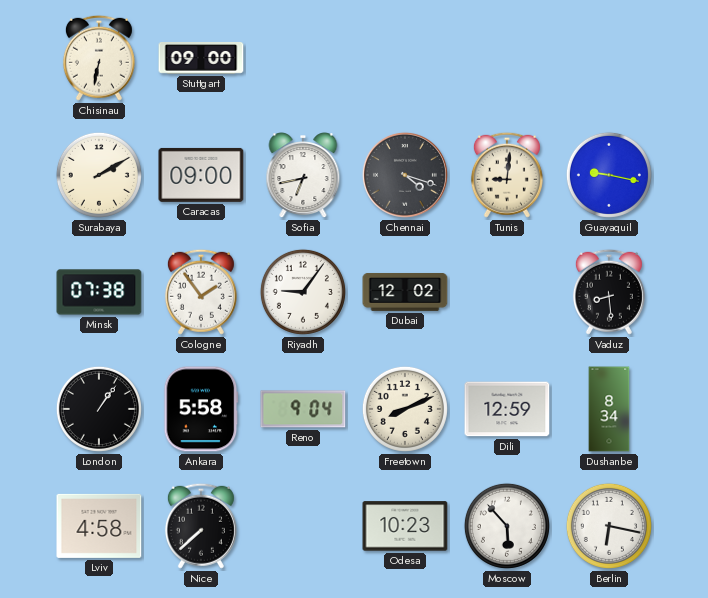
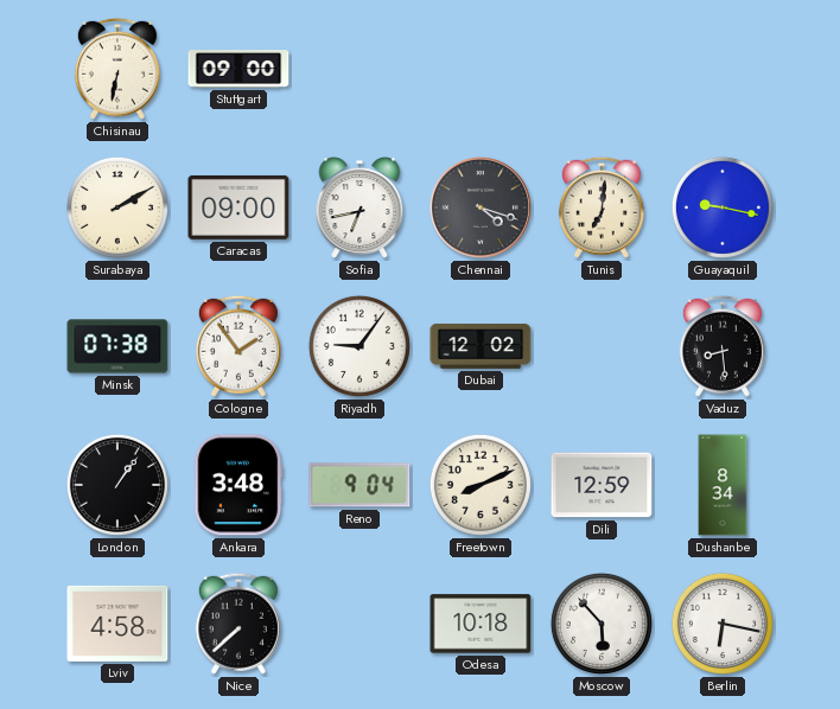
Tunis: 9:01 -> 7:01
Ankara: 5:58 -> 3:48
Odesa: 10:23 -> 10:18
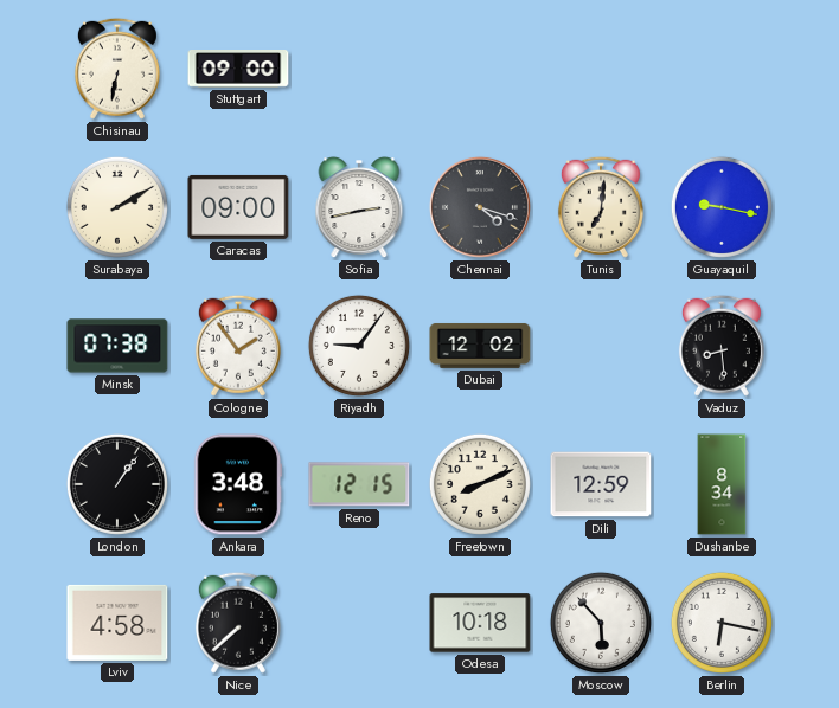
Sofia: 6:43 -> 2:43
Reno: 9:04 -> 12:15
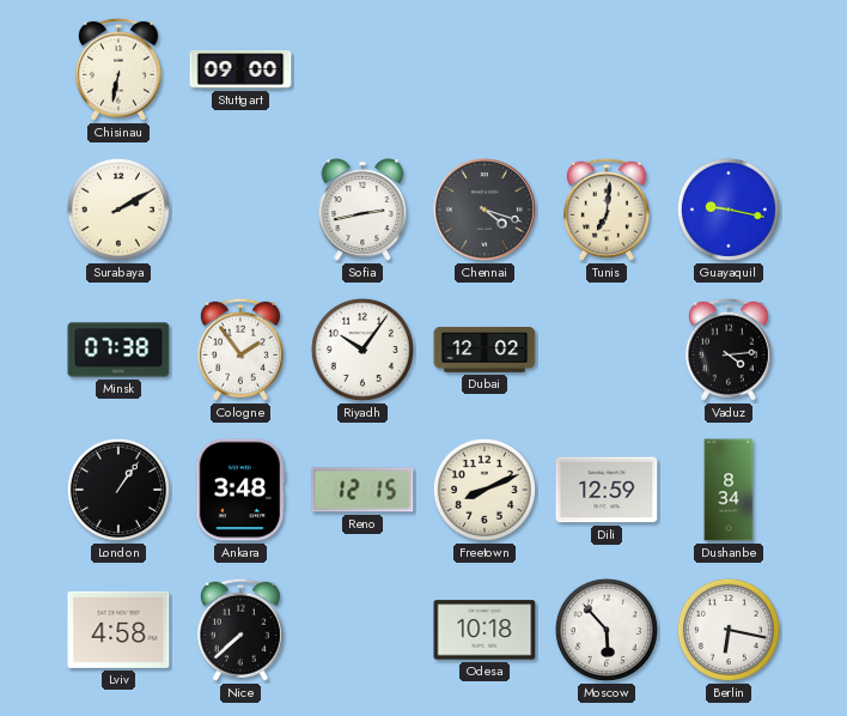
Caracas: 09:00 -> none
Riyadh: 9:06 -> 10:06
Vaduz: 8:29 -> 4:14
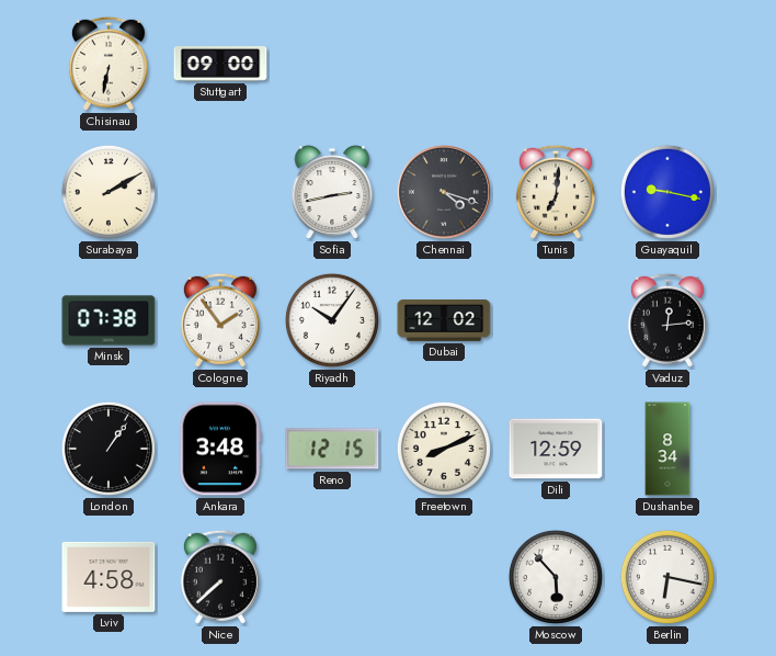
Vaduz: 4:14 -> 12:14
Odesa: 10:18 -> none
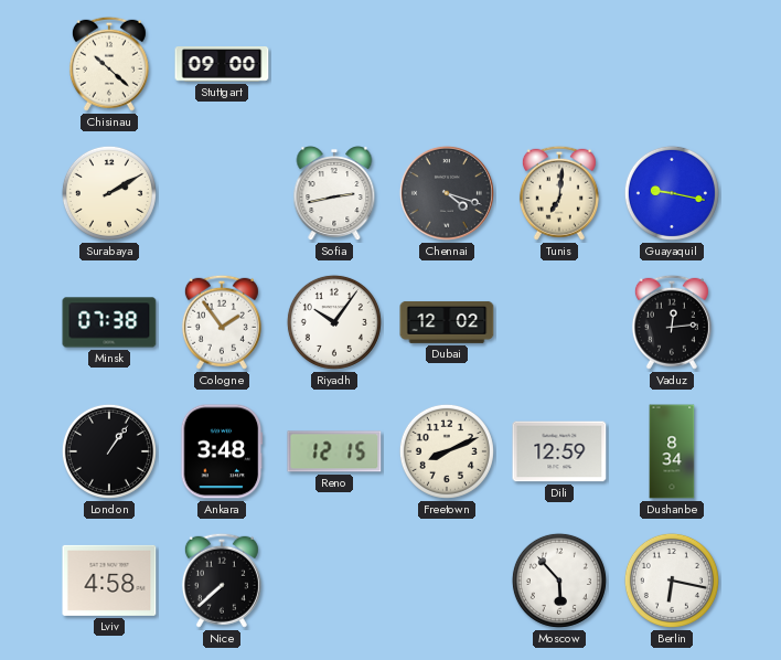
Chisinau: 6:32 -> 10:22
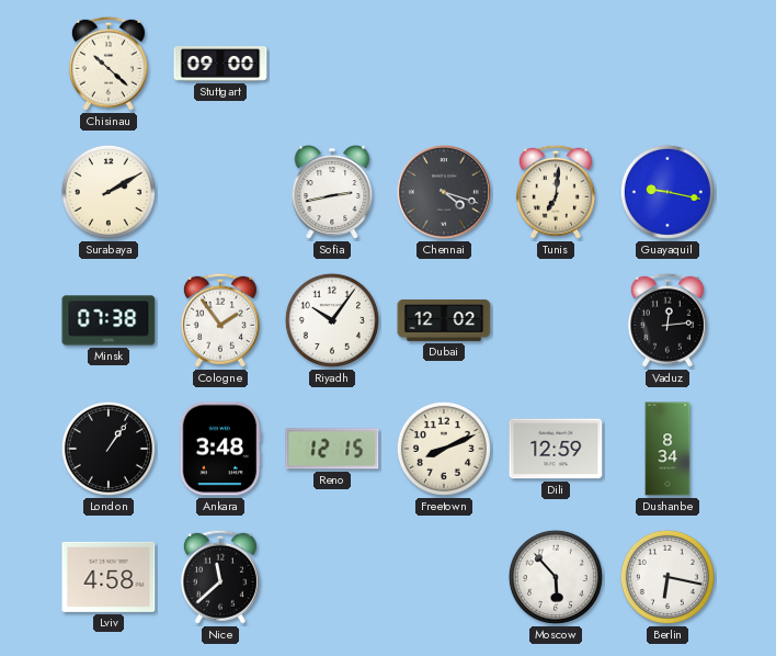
Nice: 7:38 -> 11:38
